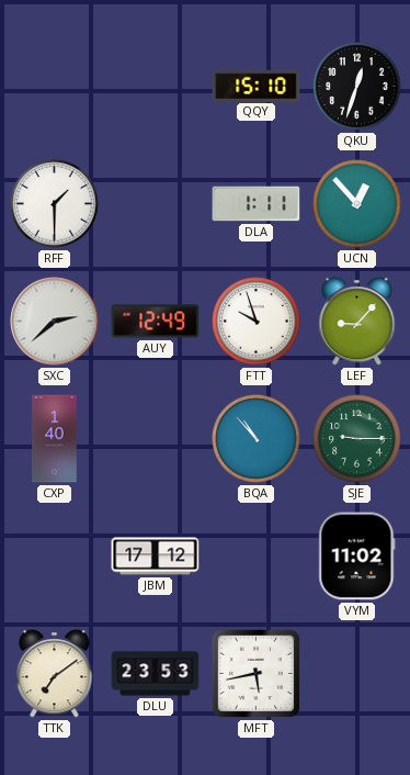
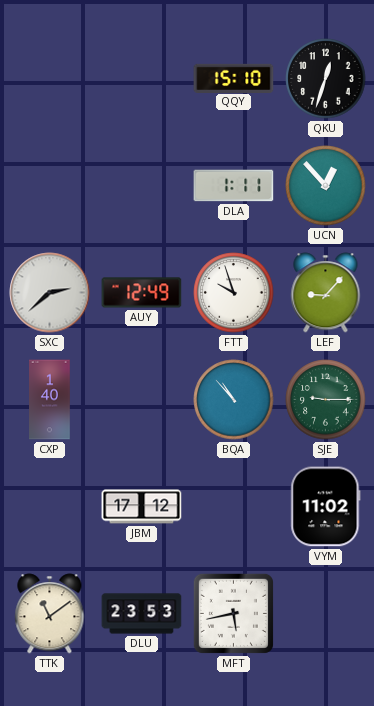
RFF: 1:30 -> none
TTK: 7:09 -> 11:09
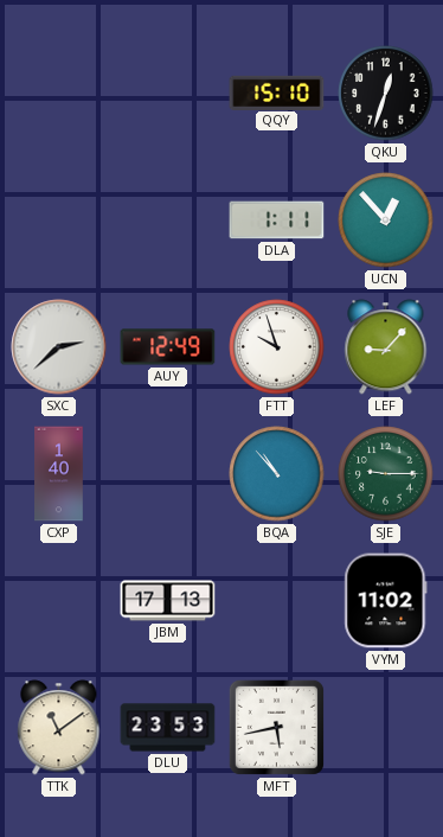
JBM: 17:12 -> 17:13
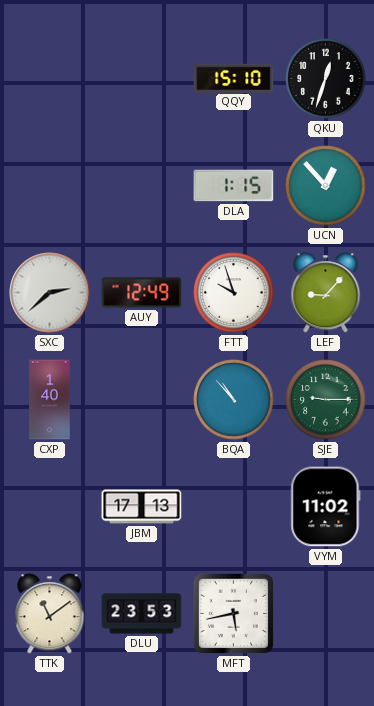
DLA: 1:11 -> 1:15
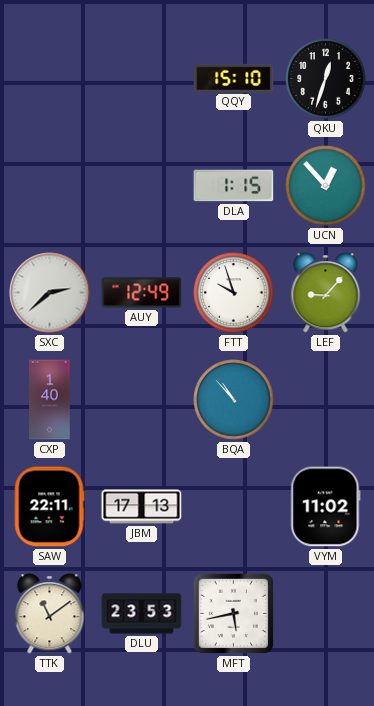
SJE: 9:15 -> none
SAW: none -> 22:11
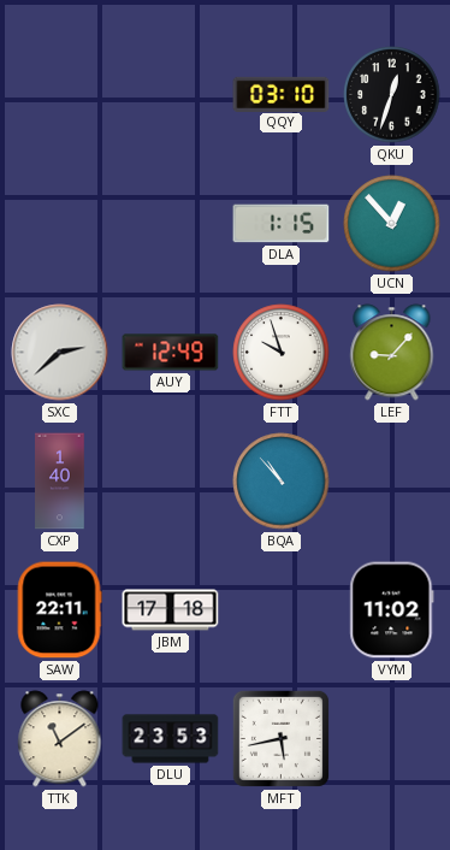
QQY: 15:10 -> 03:10
JBM: 17:13 -> 17:18
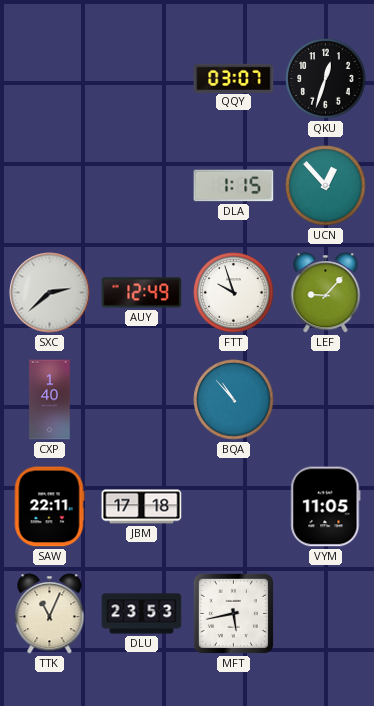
QQY: 03:10 -> 03:07
VYM: 11:02 -> 11:05
TTK: 11:09 -> 11:04
